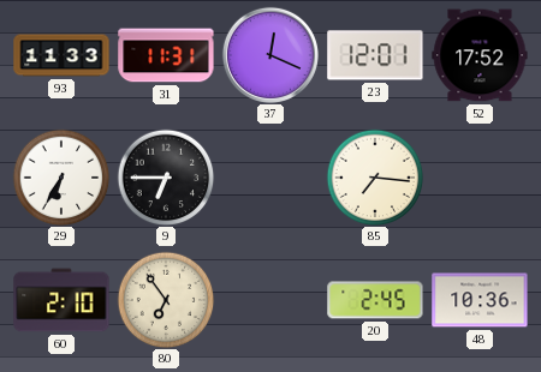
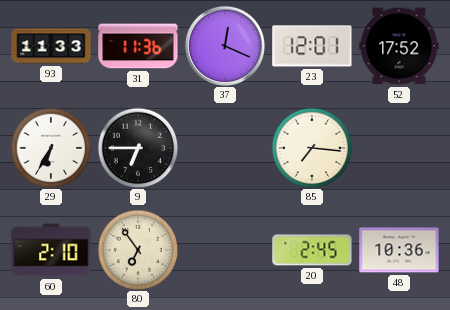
31: 11:31 -> 11:36
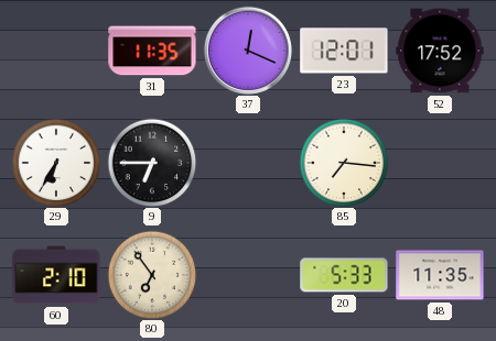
93: 11:33 -> none
31: 11:36 -> 11:35
20: 2:45 -> 5:33
48: 10:36 -> 11:35
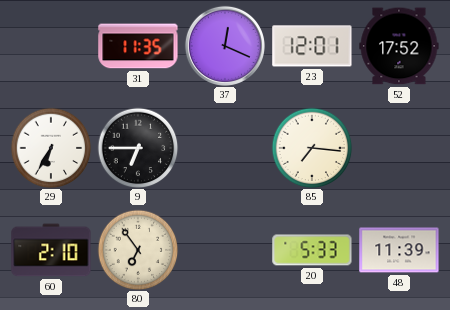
48: 11:35 -> 11:39
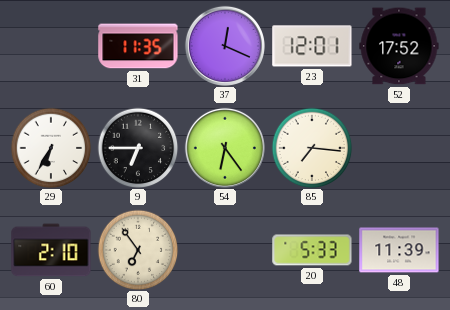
54: none -> 6:24
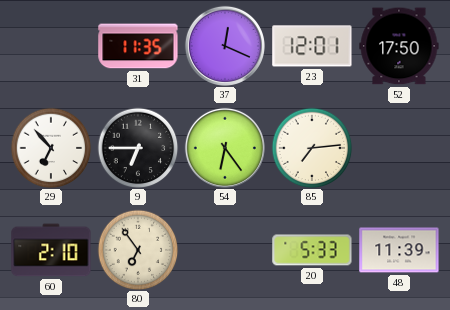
52: 17:52 -> 17:50
29: 6:35 -> 6:53
85: 7:16 -> 7:14
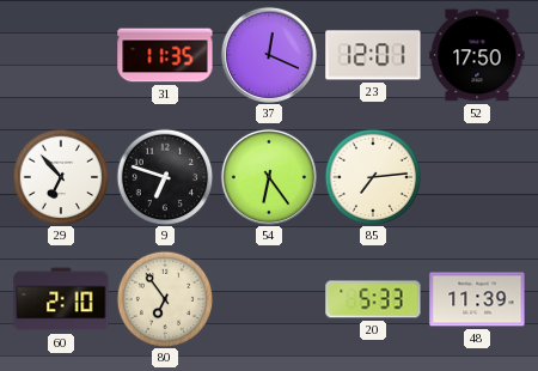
9: 6:45 -> 6:48
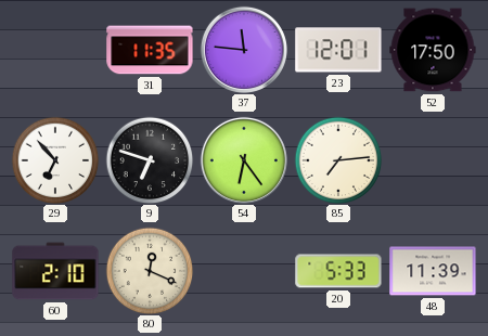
37: 12:19 -> 11:46
80: 6:54 -> 12:19
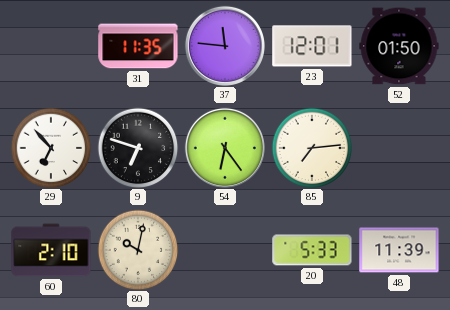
52: 17:50 -> 01:50
80: 12:19 -> 10:02
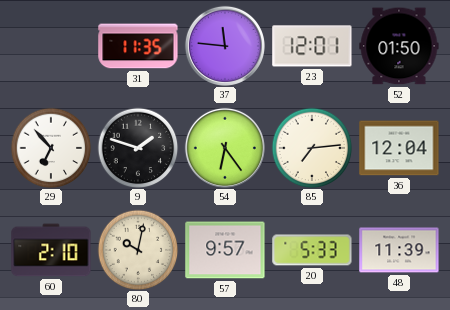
9: 6:48 -> 1:48
36: none -> 12:04
57: none -> 9:57
